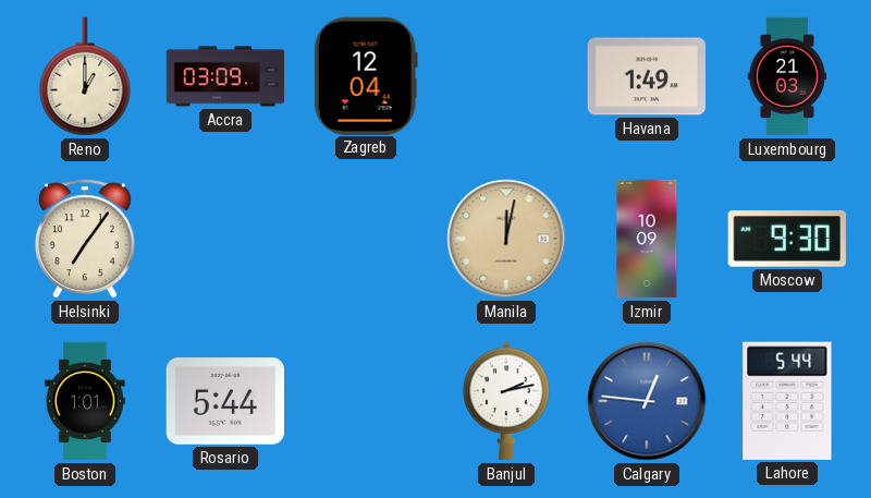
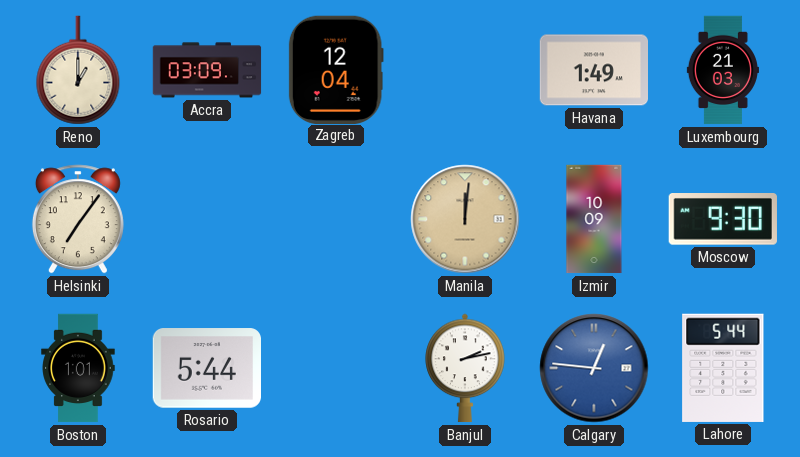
Manila: 12:02 -> 12:01
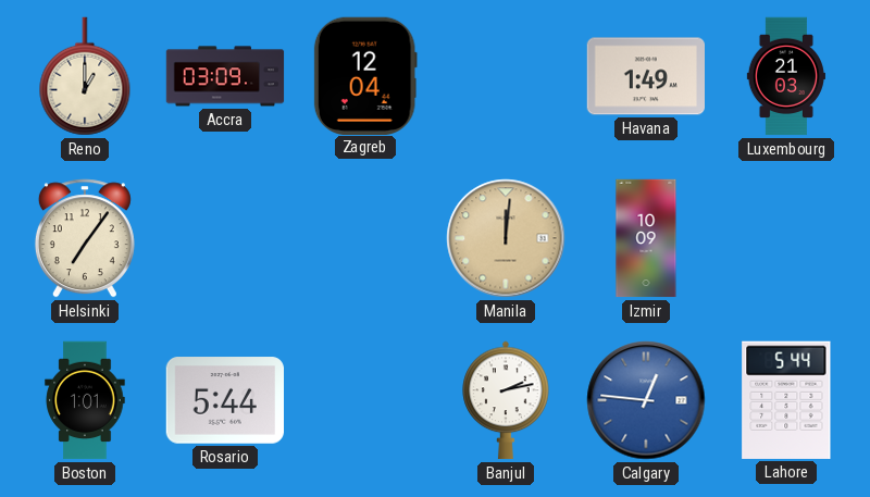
Moscow: 9:30 -> none
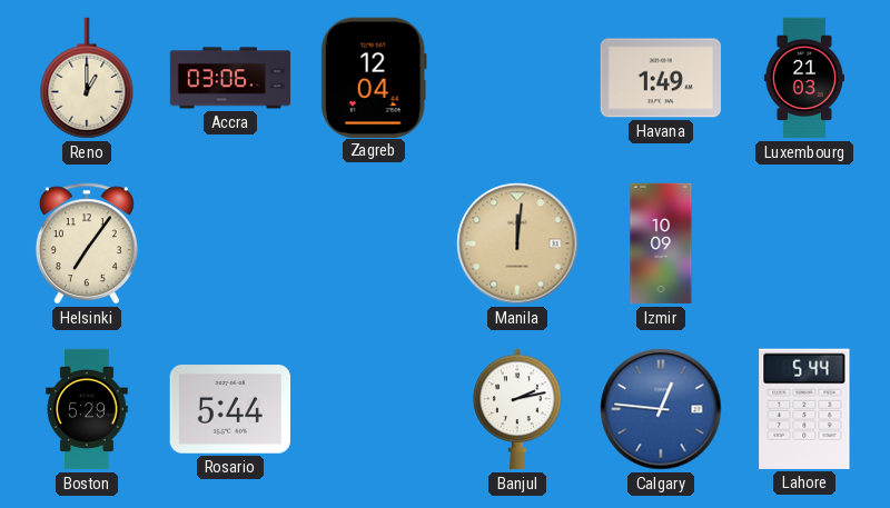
Accra: 03:09 -> 03:06
Boston: 1:01 -> 5:29
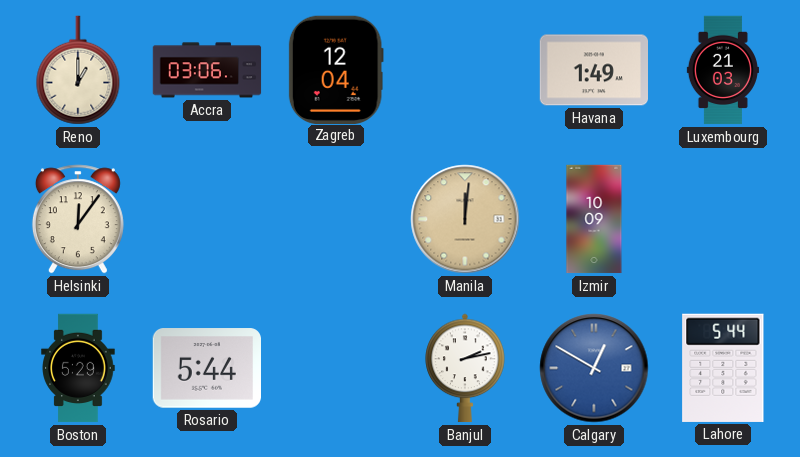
Helsinki: 7:06 -> 12:06
Calgary: 12:46 -> 12:50
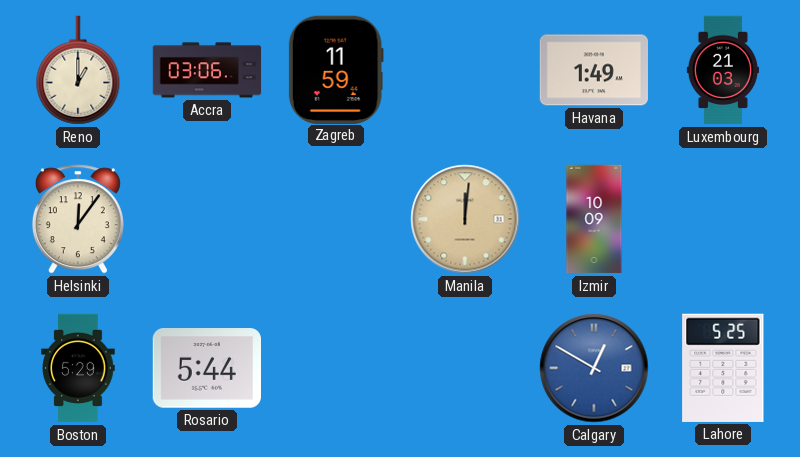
Zagreb: 12:04 -> 11:59
Banjul: 2:13 -> none
Lahore: 5:44 -> 5:25
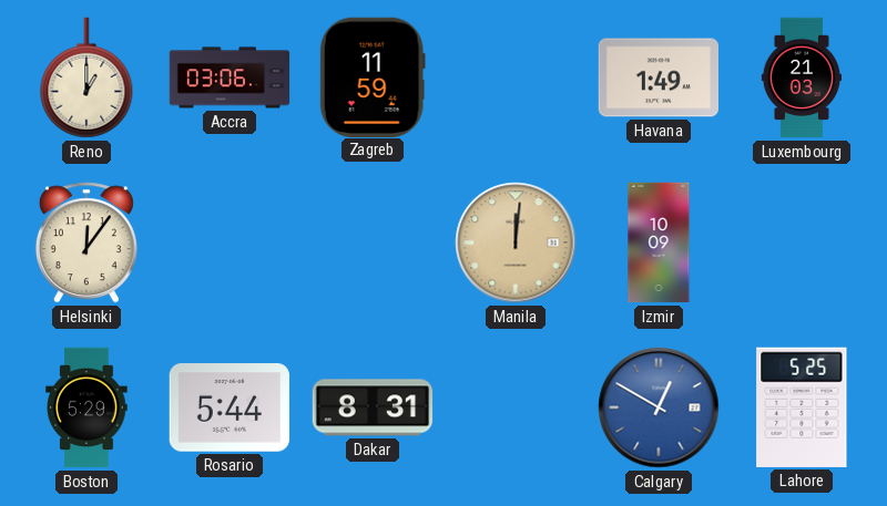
Dakar: none -> 8:31
